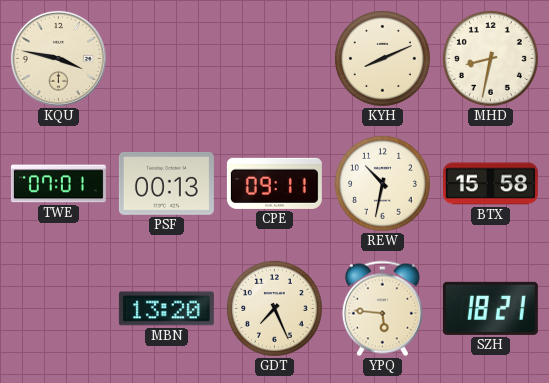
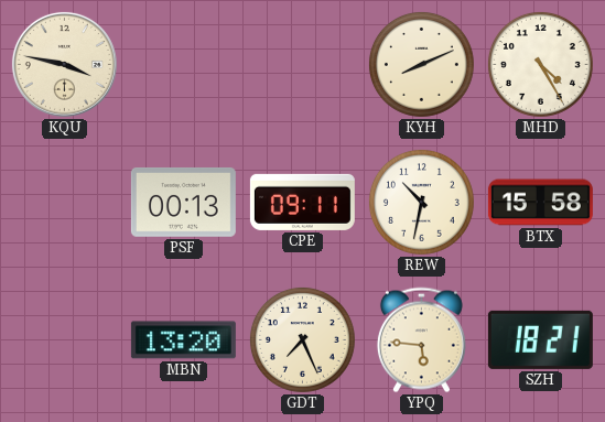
MHD: 8:32 -> 4:25
TWE: 07:01 -> none
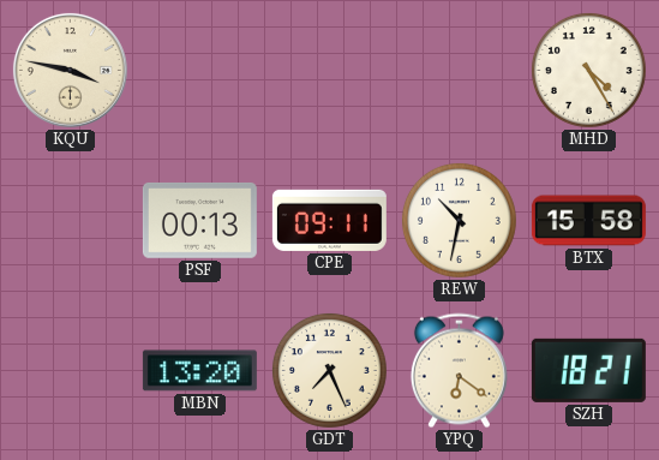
KYH: 8:11 -> none
YPQ: 5:46 -> 6:21
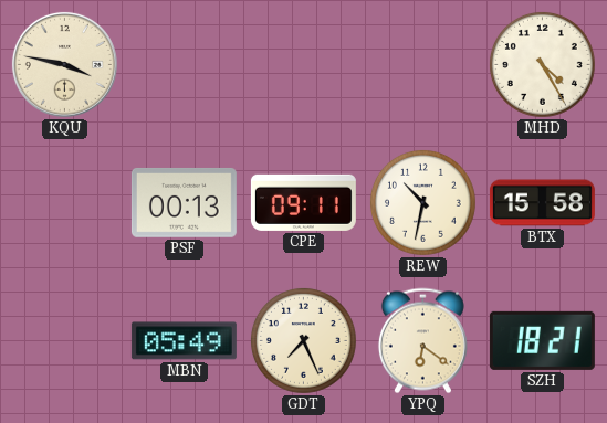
MBN: 13:20 -> 05:49
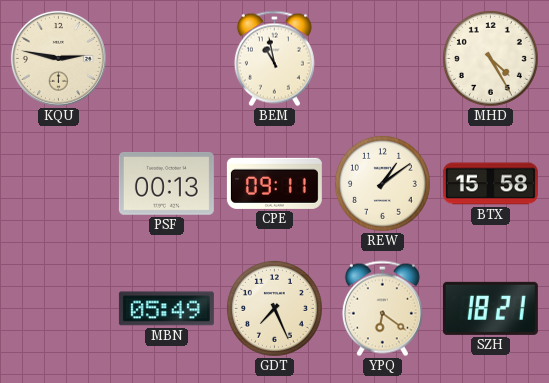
KQU: 3:47 -> 2:47
BEM: none -> 10:58
REW: 10:32 -> 1:09
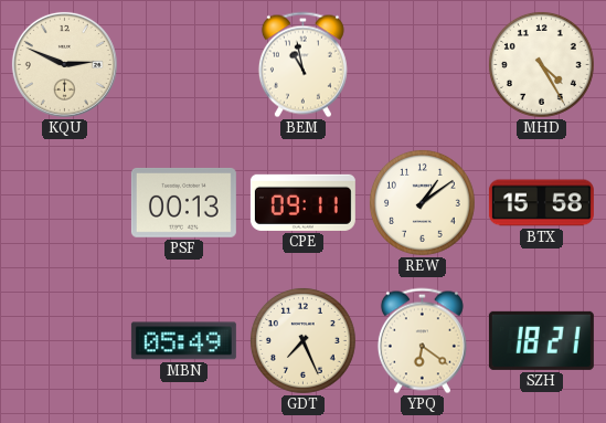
KQU: 2:47 -> 2:49
